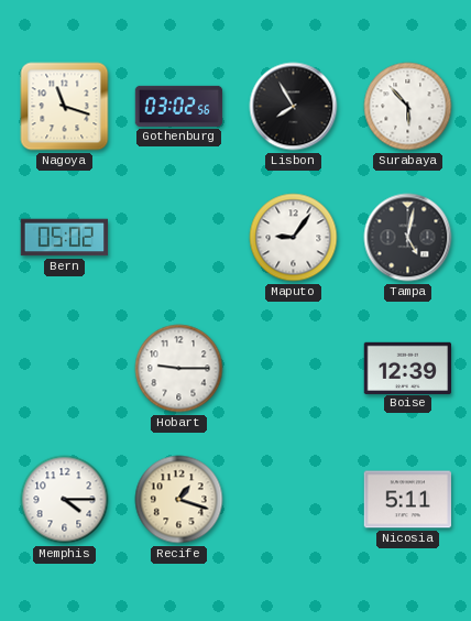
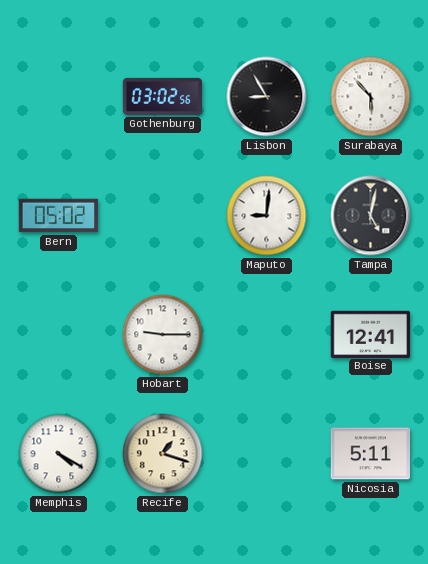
Nagoya: 11:18 -> none
Lisbon: 7:55 -> 8:55
Maputo: 9:06 -> 9:01
Boise: 12:39 -> 12:41
Memphis: 4:15 -> 4:20
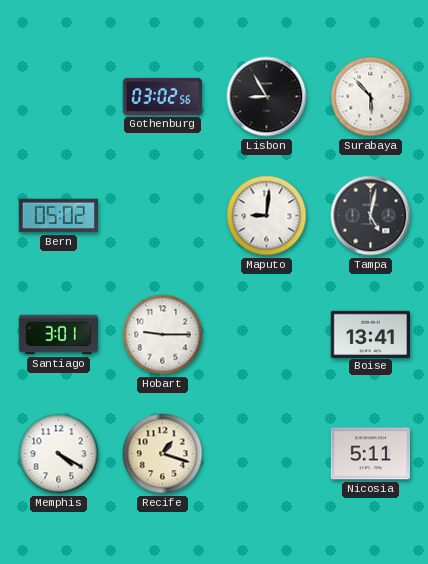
Santiago: none -> 3:01
Boise: 12:41 -> 13:41
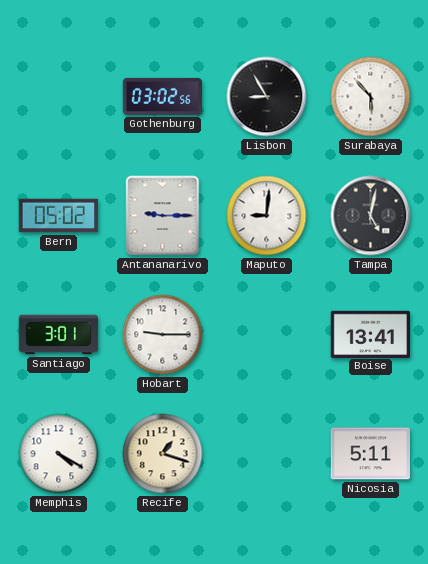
Antananarivo: none -> 9:15
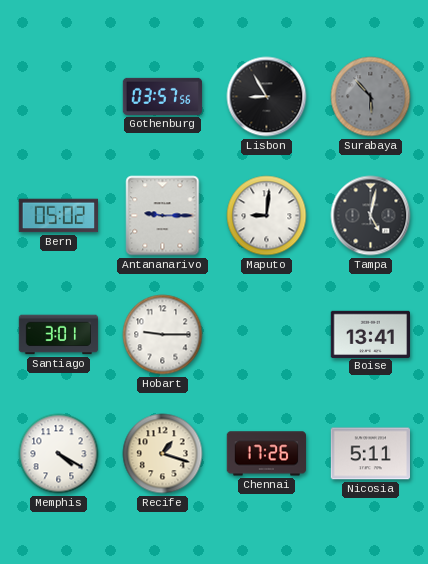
Gothenburg: 03:02 -> 03:57
Surabaya dial: white -> grey
Chennai: none -> 17:26
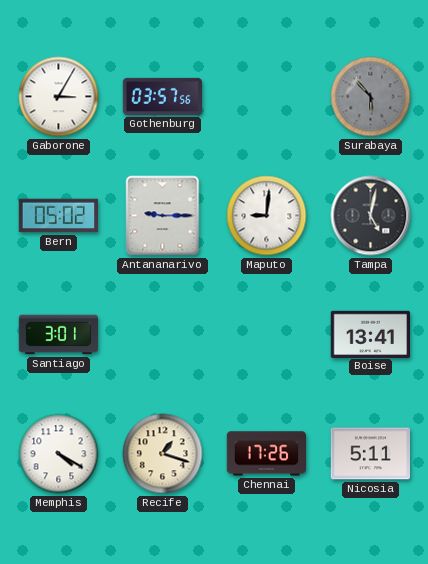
Gaborone: none -> 3:05
Lisbon: 8:55 -> none
Hobart: 9:15 -> none
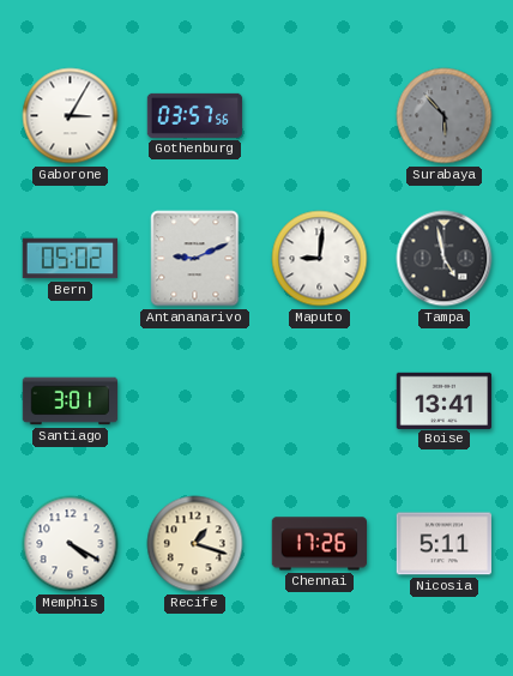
Antananarivo: 9:15 -> 9:11
Tampa: 5:02 -> 4:58
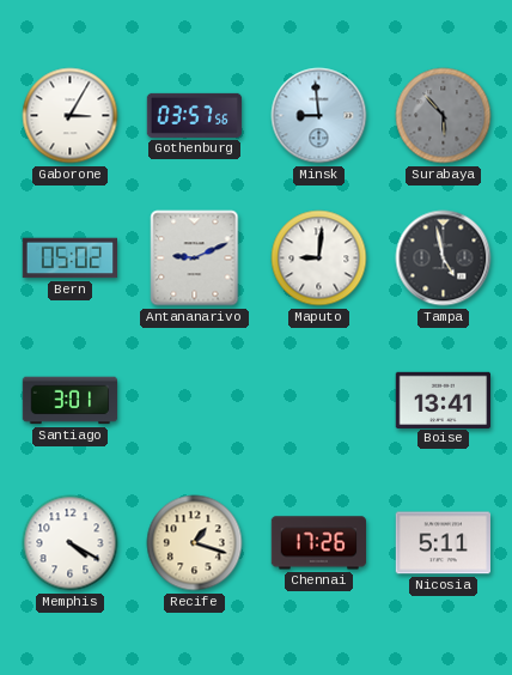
Minsk: none -> 8:59
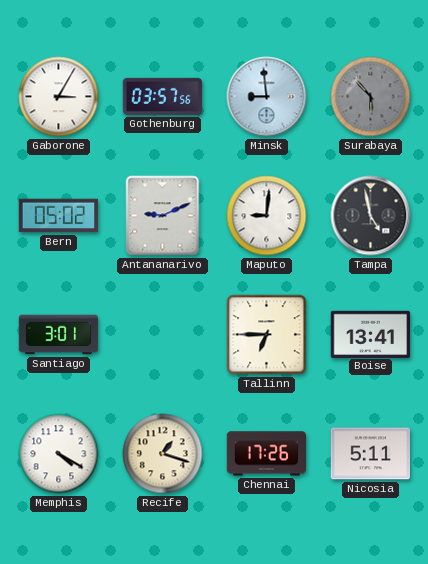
Tallinn: none -> 6:45
